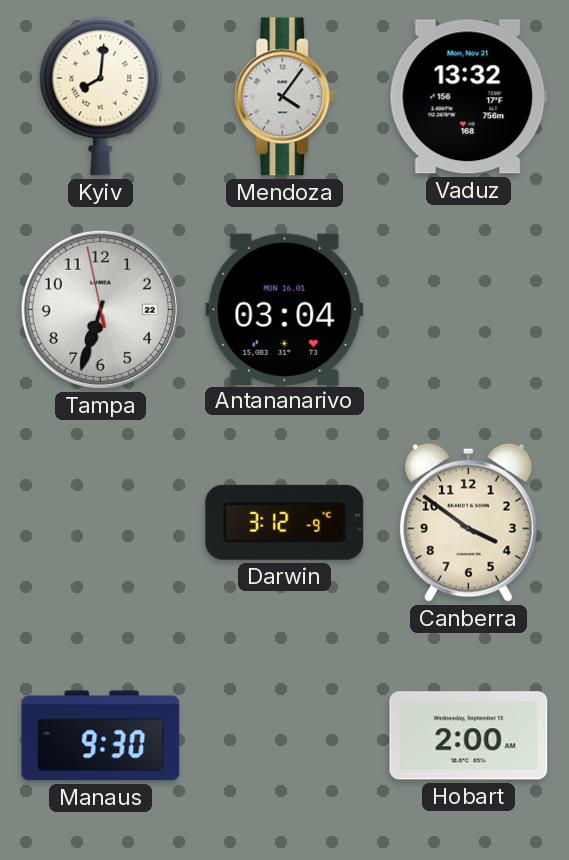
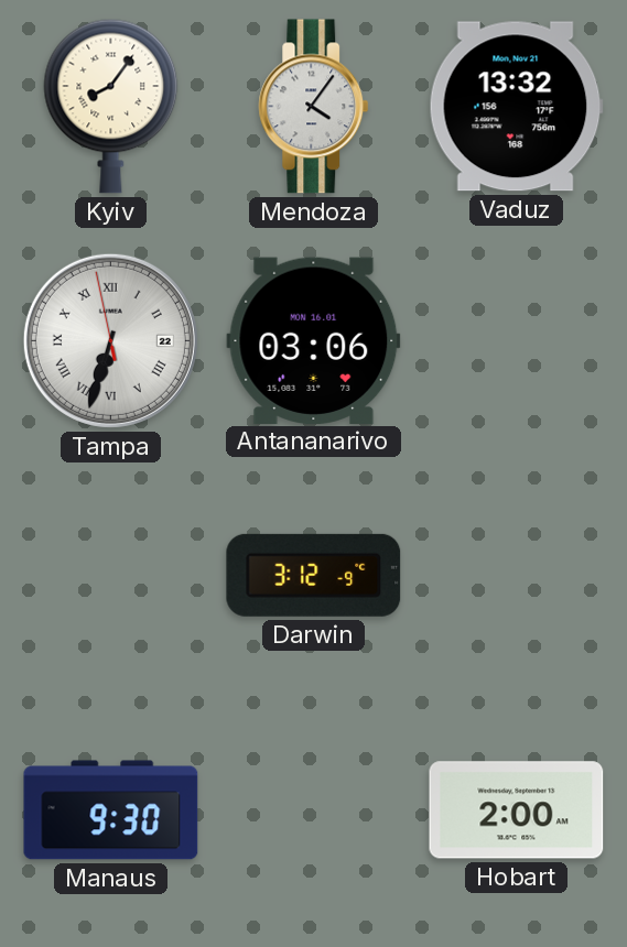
Kyiv: 8:01 -> 8:06
Tampa numerals: Arabic -> Roman
Antananarivo: 03:04 -> 03:06
Canberra: 3:51 -> none
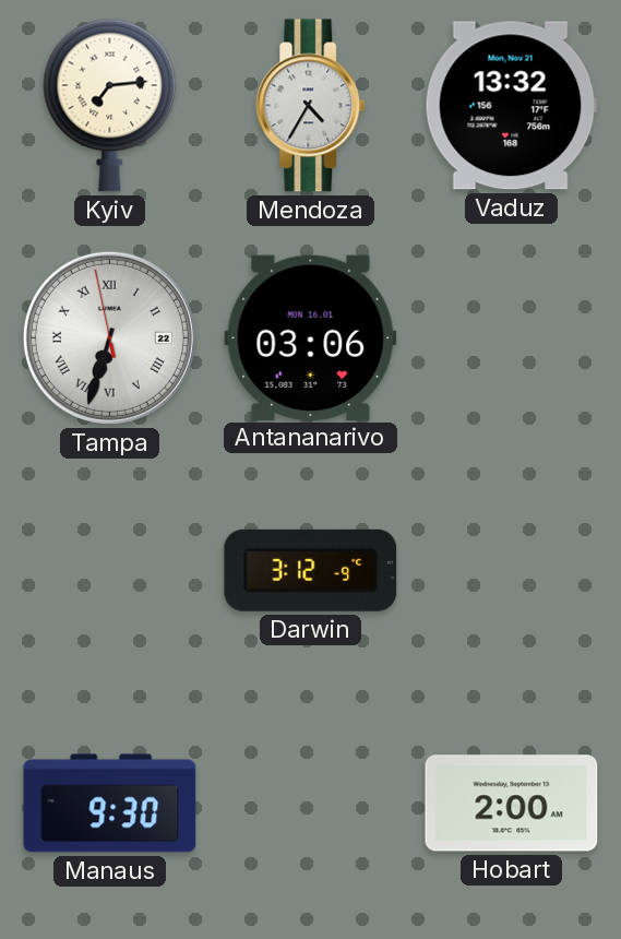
Kyiv: 8:06 -> 7:14
Mendoza: 4:06 -> 4:35
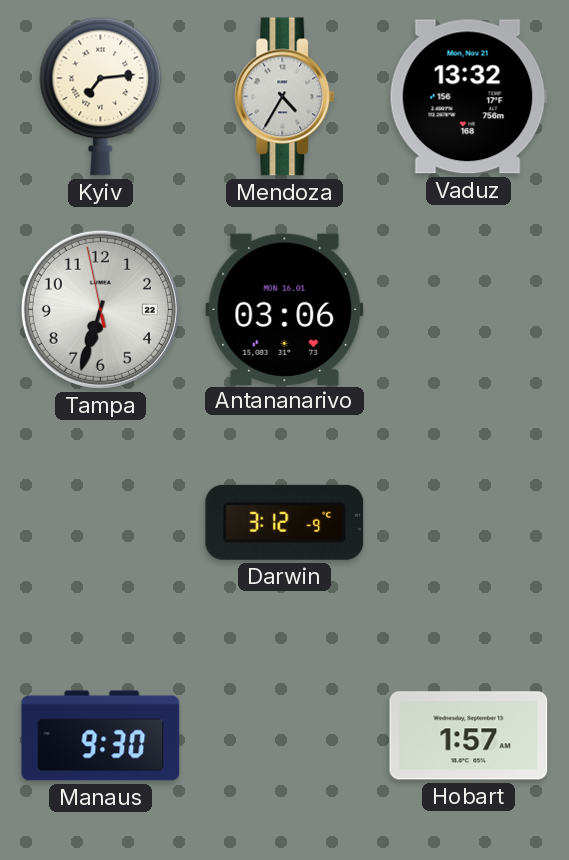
Tampa numerals: Roman -> Arabic
Hobart: 2:00 -> 1:57
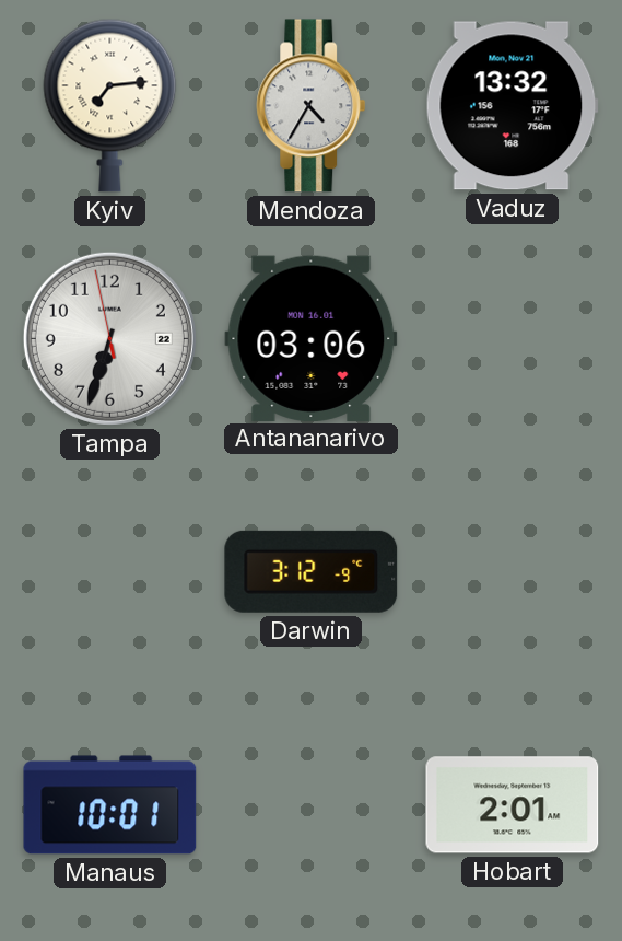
Manaus: 9:30 -> 10:01
Hobart: 1:57 -> 2:01
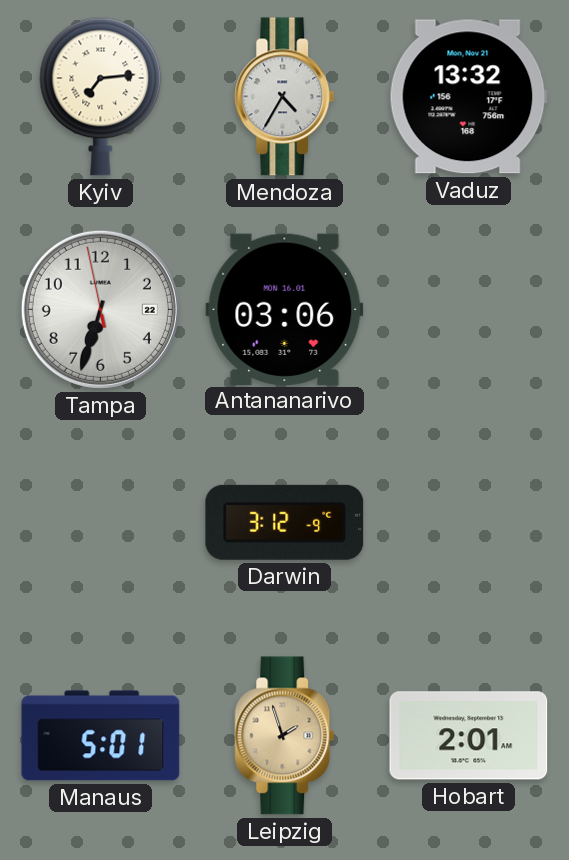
Manaus: 10:01 -> 5:01
Leipzig: none -> 1:57
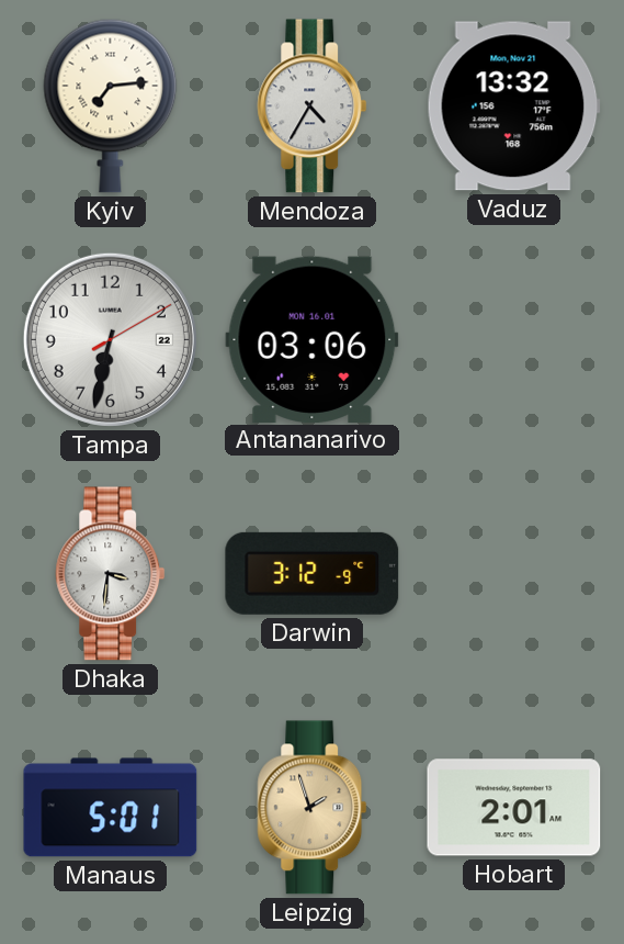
Tampa: 6:32:58 -> 6:32:10
Dhaka: none -> 3:31
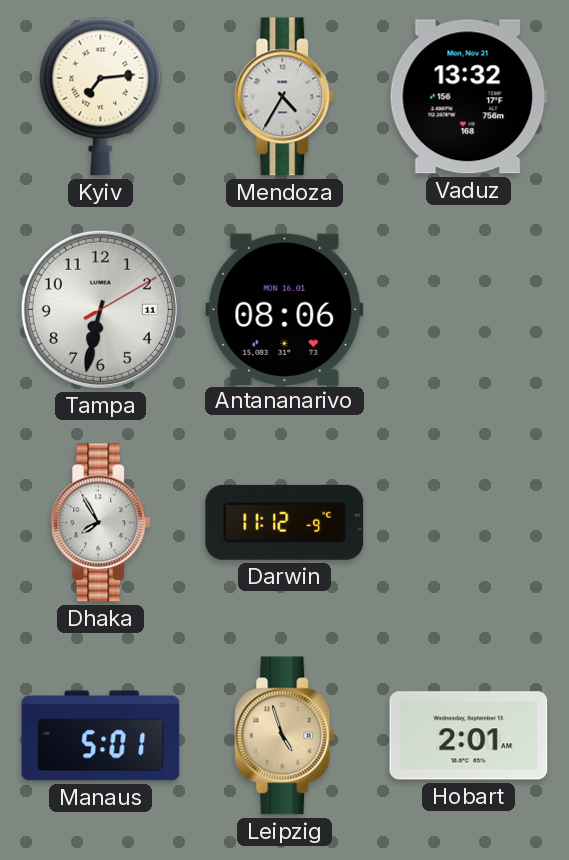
Tampa date: 22 -> 11
Antananarivo: 03:06 -> 08:06
Dhaka: 3:31 -> 7:55
Darwin: 3:12 -> 11:12
Leipzig: 1:57 -> 4:57
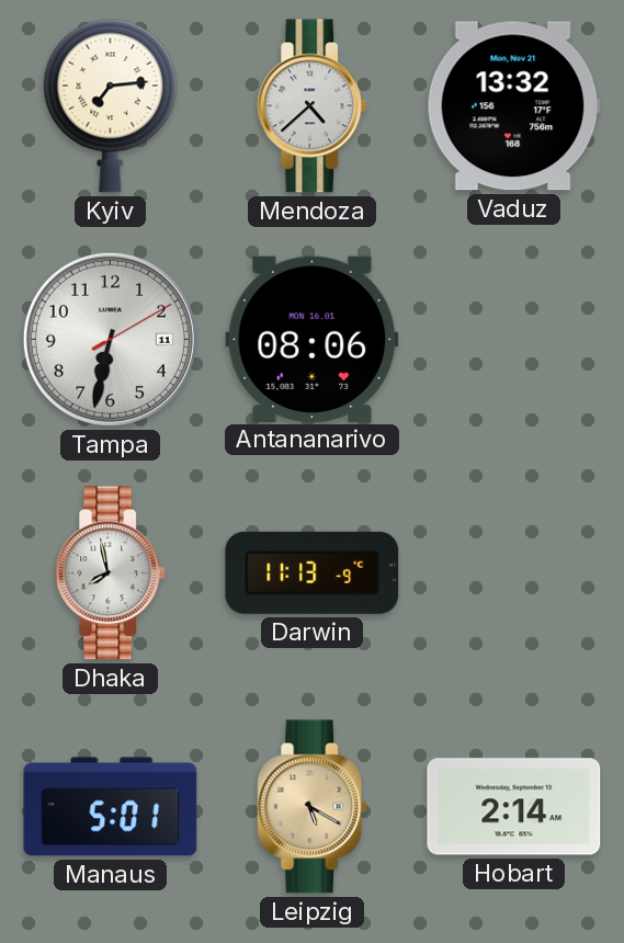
Mendoza: 4:35 -> 4:38
Dhaka: 7:55 -> 7:58
Darwin: 11:12 -> 11:13
Leipzig: 4:57 -> 5:20
Hobart: 2:01 -> 2:14
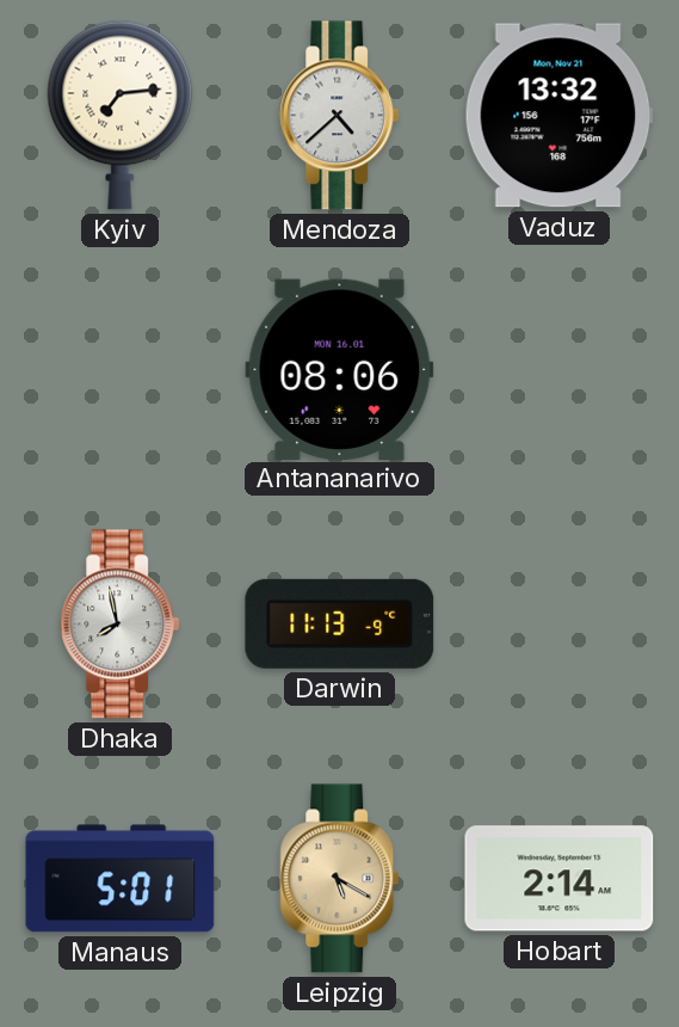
Tampa: 6:32 -> none
